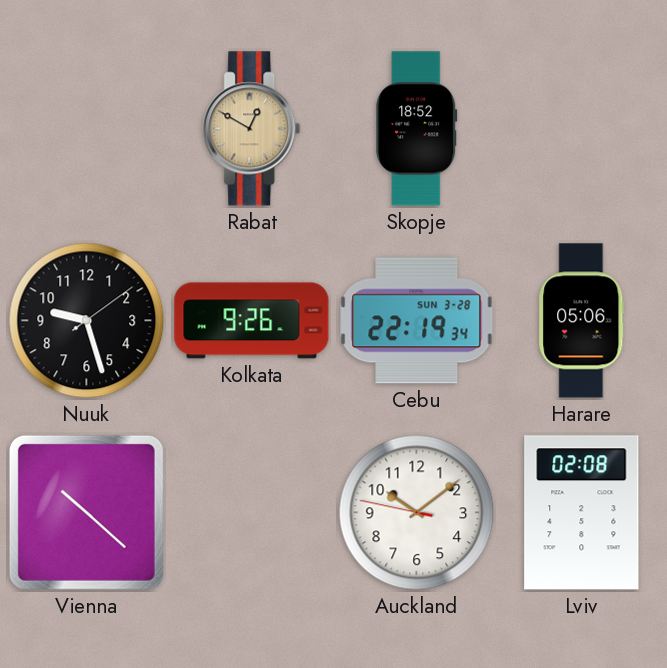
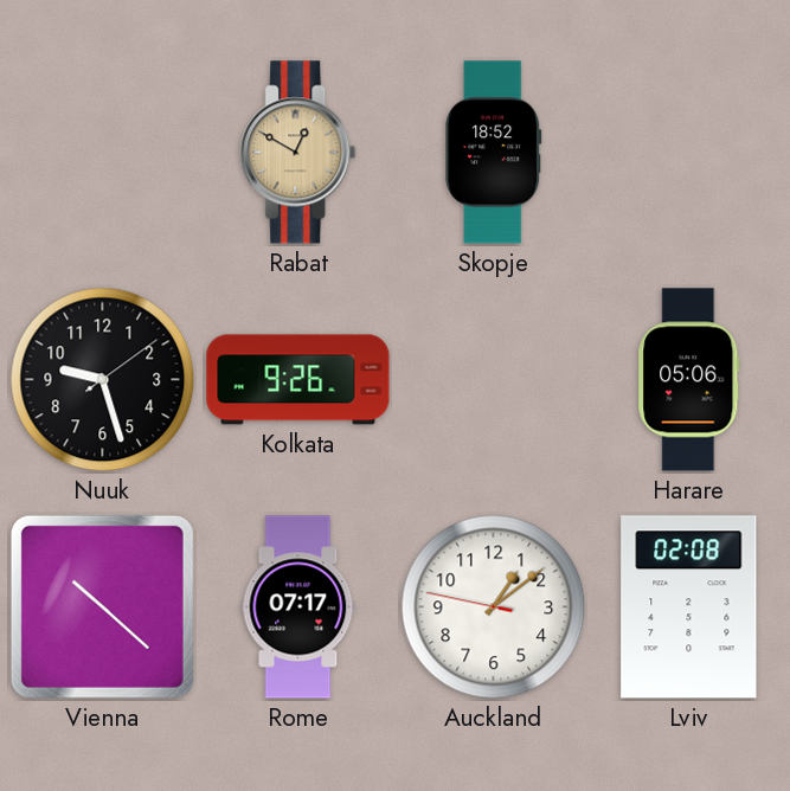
Cebu: 22:19 -> none
Rome: none -> 07:17
Auckland: 10:08 -> 1:08
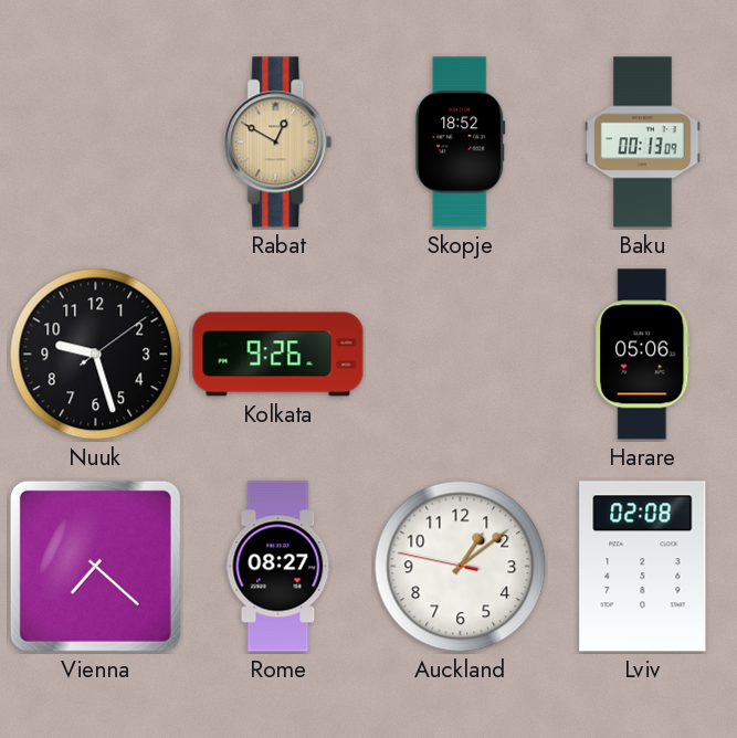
Baku: none -> 00:13
Vienna: 10:22 -> 7:22
Rome: 07:17 -> 08:27
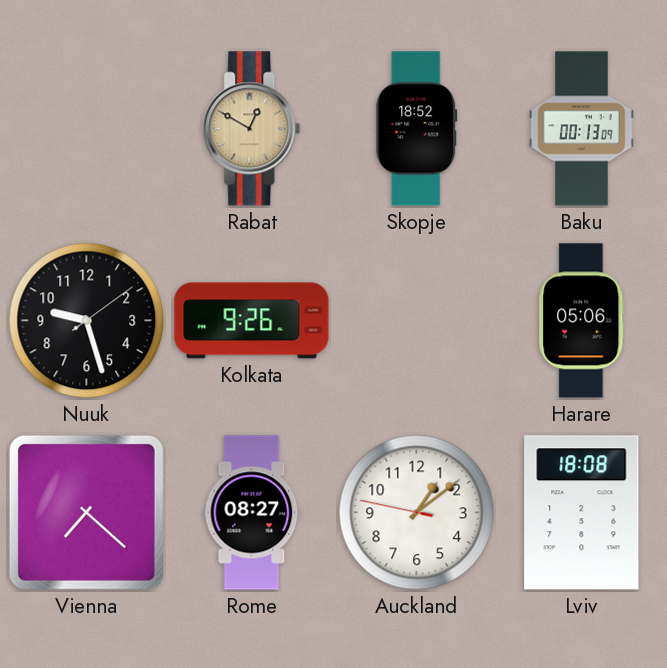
Lviv: 02:08 -> 18:08
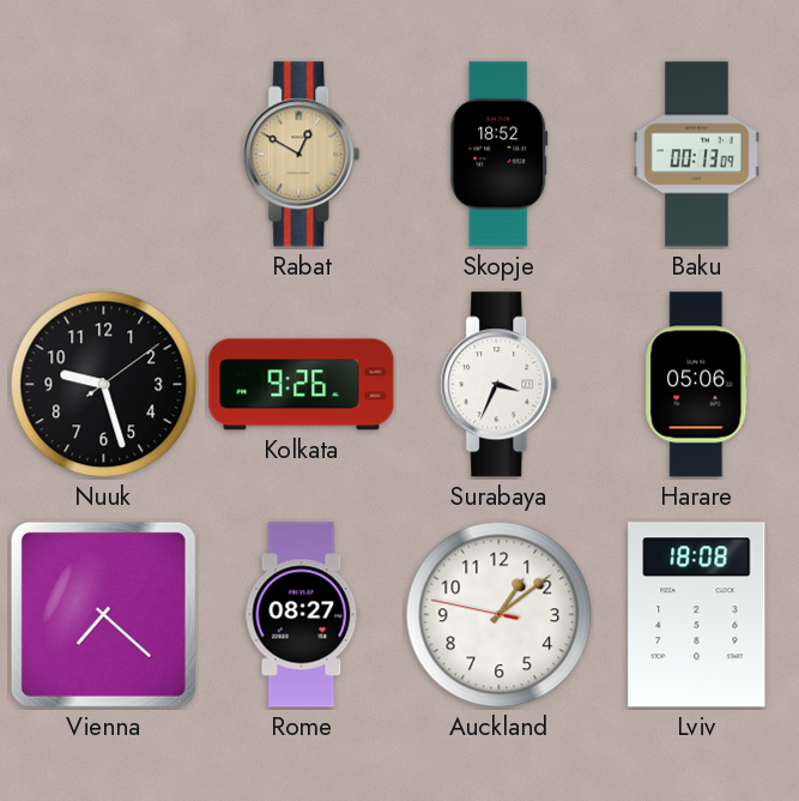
Surabaya: none -> 3:34
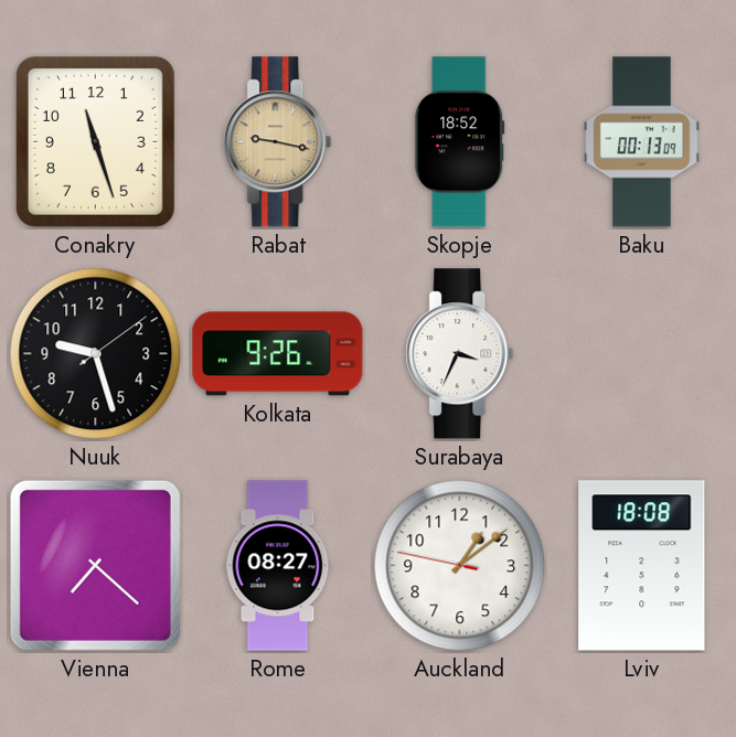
Conakry: none -> 11:27
Rabat: 12:50 -> 9:17
Harare: 05:06 -> none
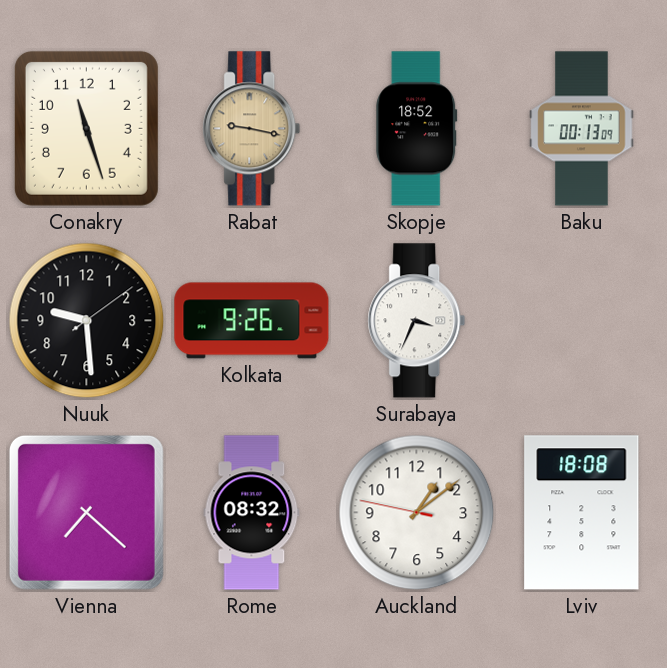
Nuuk: 9:27 -> 9:29
Rome: 08:27 -> 08:32
